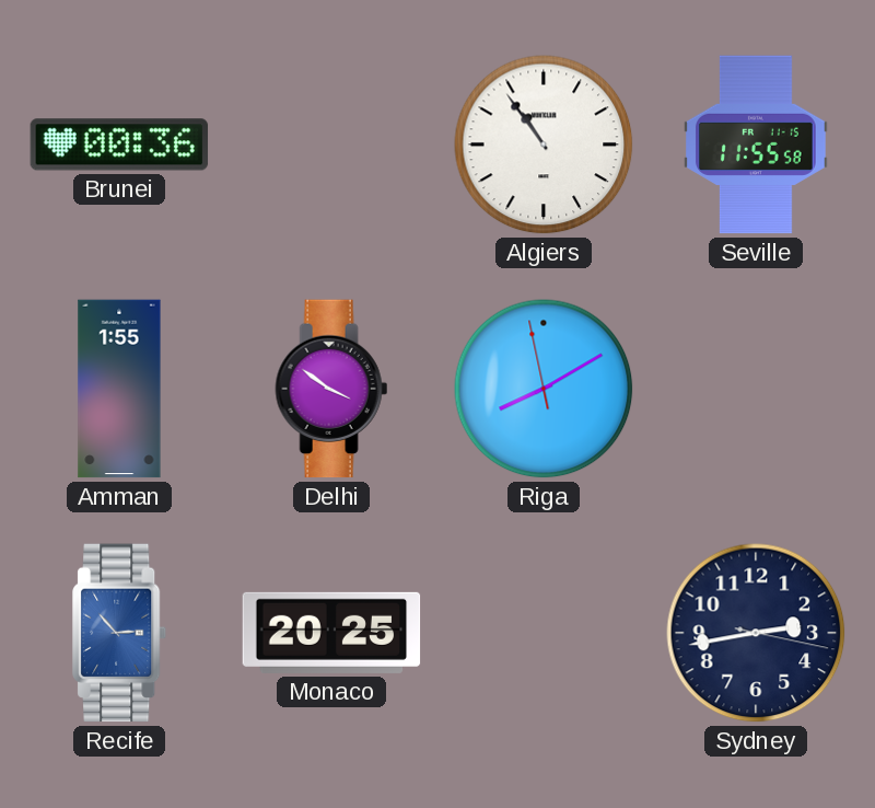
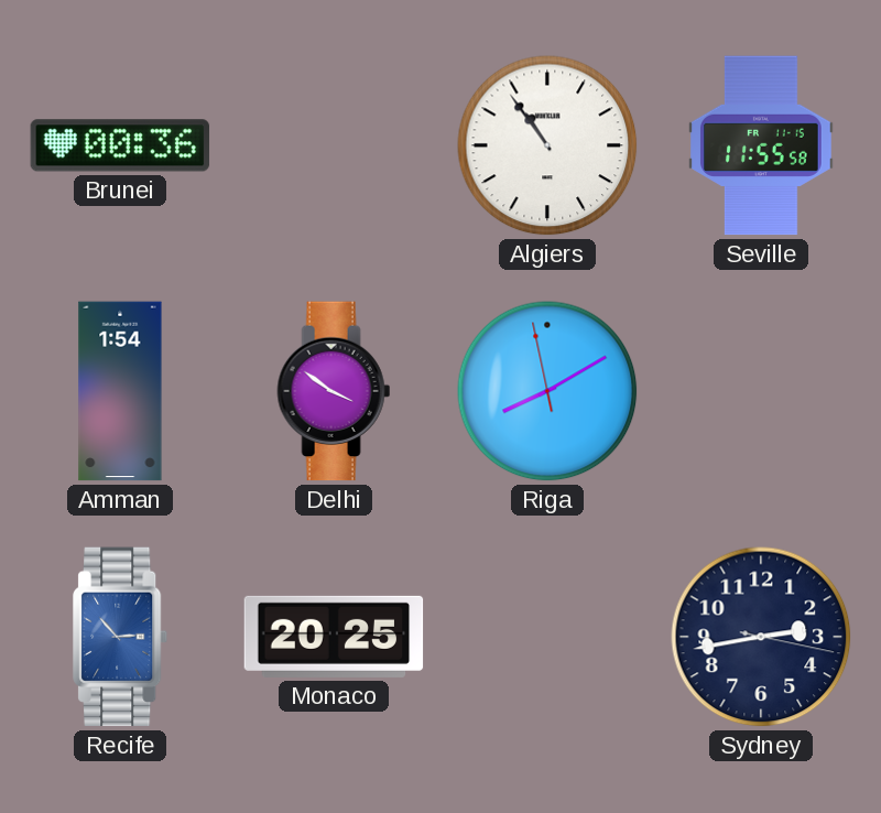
Amman: 1:55 -> 1:54
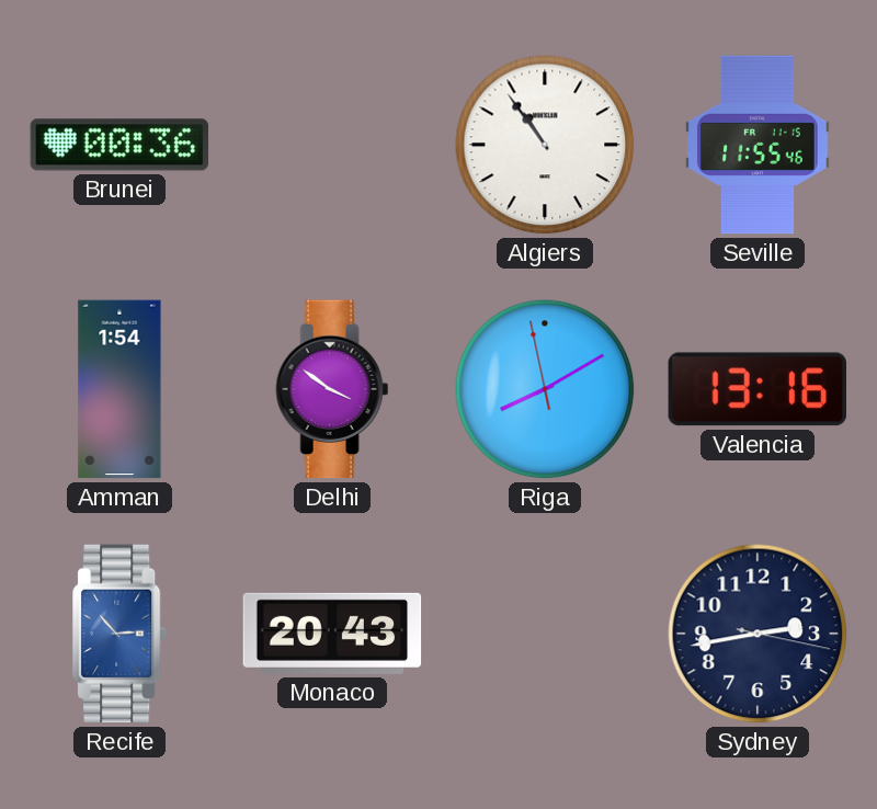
Seville: 11:55:58 -> 11:55:46
Valencia: none -> 13:16
Monaco: 20:25 -> 20:43
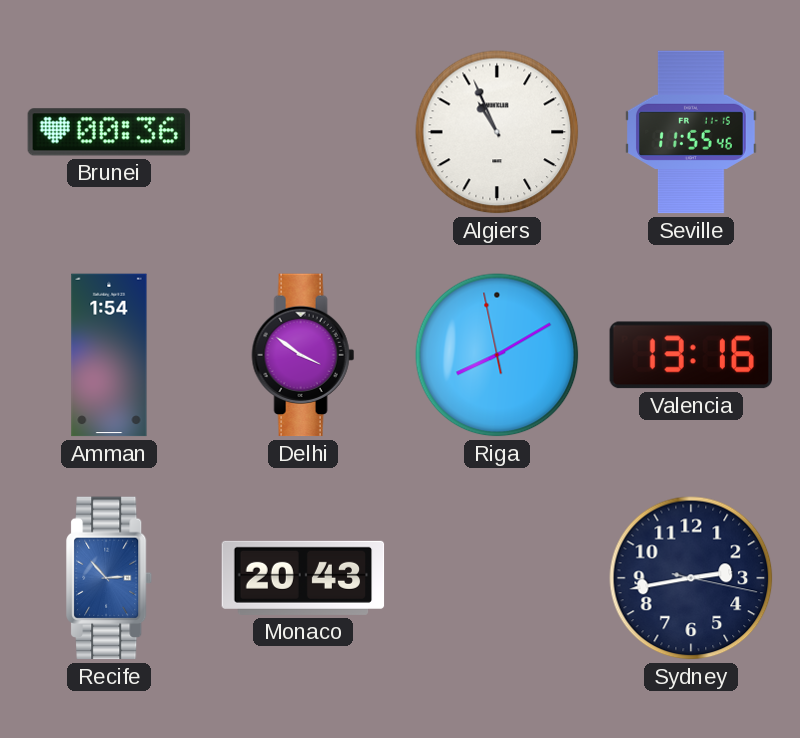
Algiers: 10:54 -> 10:56
